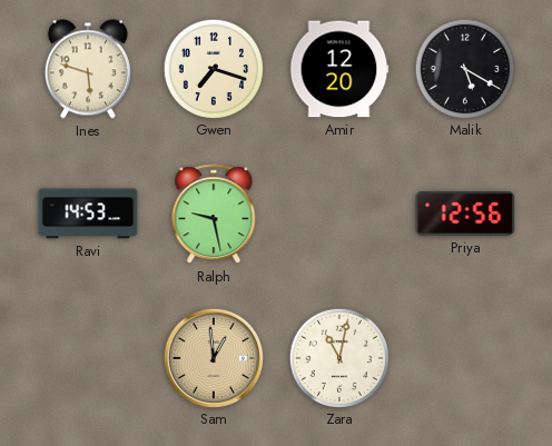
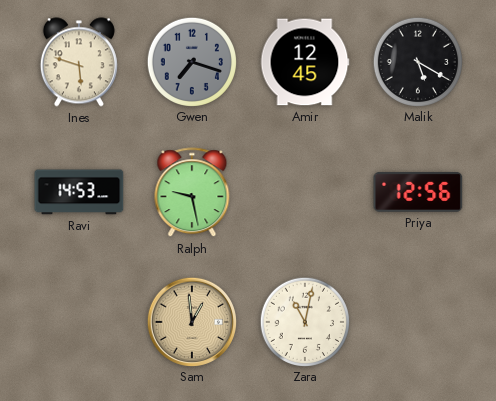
Gwen dial: cream -> grey
Amir: 12:20 -> 12:45
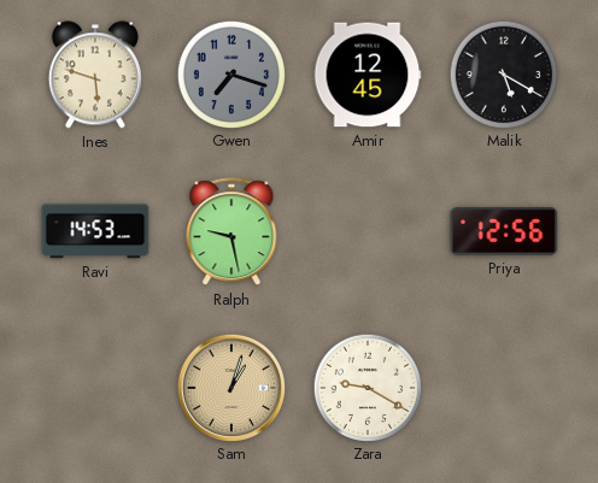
Sam: 12:59 -> 1:03
Zara: 11:02 -> 9:20
